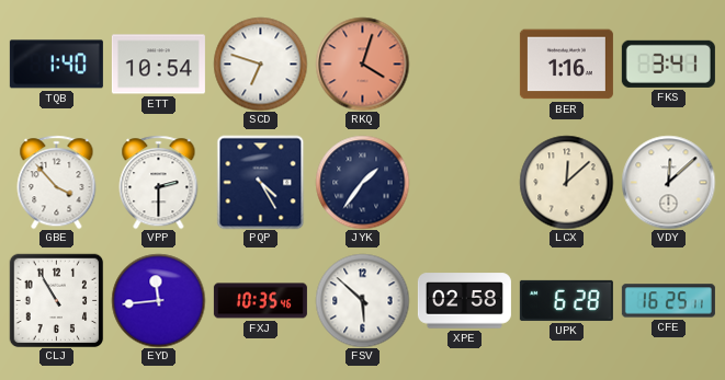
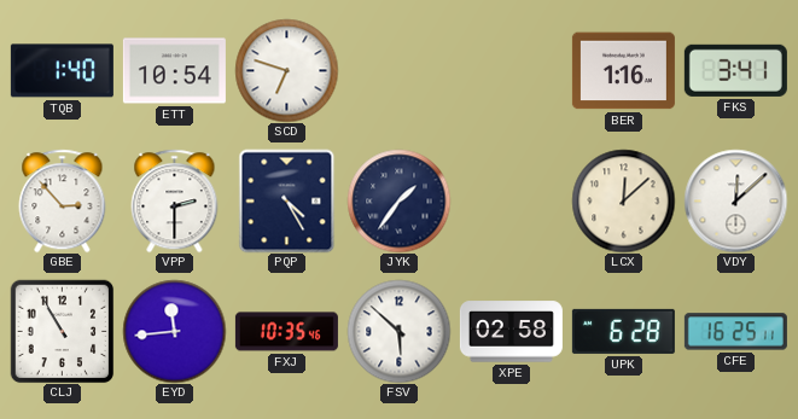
RKQ: 4:03 -> none
GBE: 3:53 -> 2:53
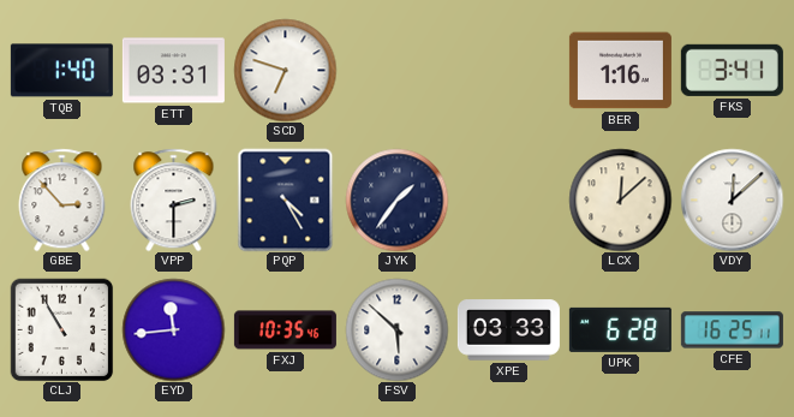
ETT: 10:54 -> 03:31
XPE: 02:58 -> 03:33
